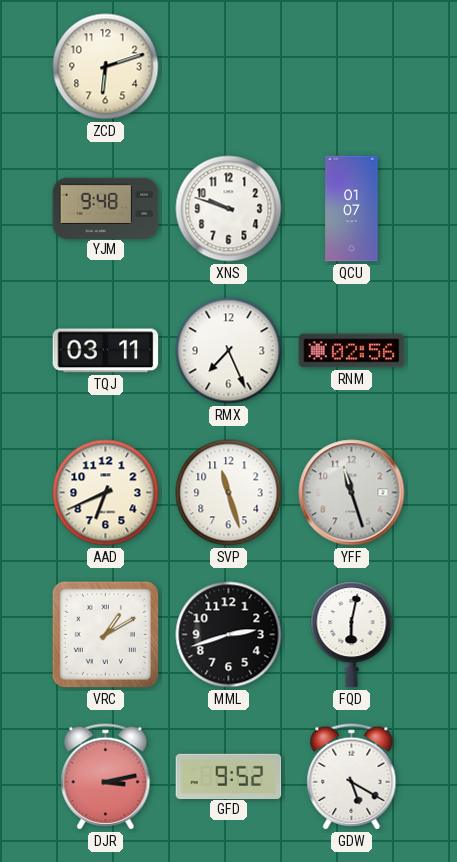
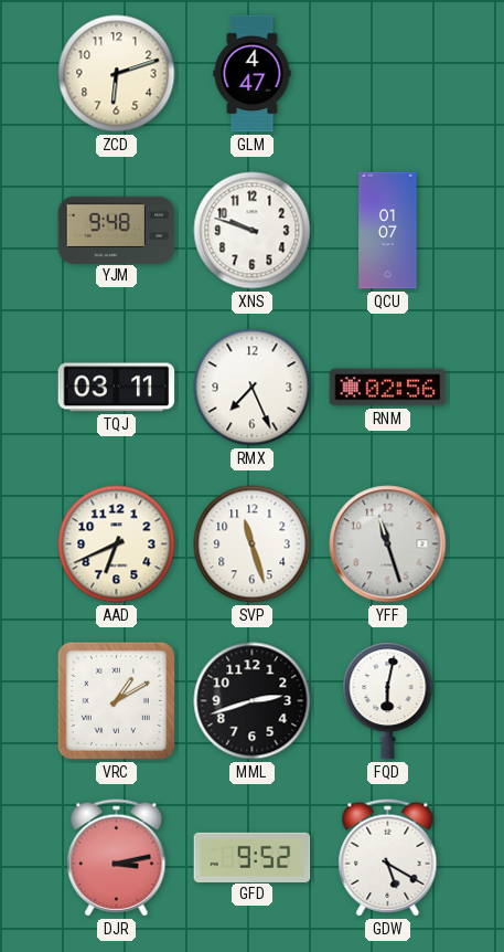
GLM: none -> 4:47
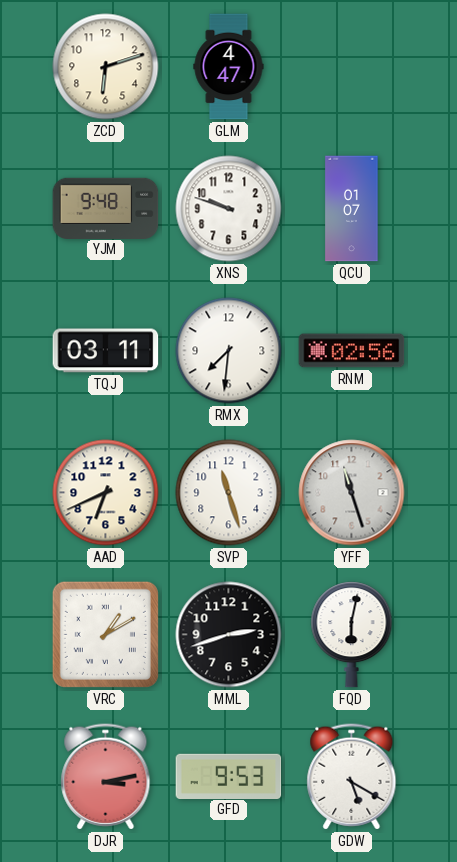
RMX: 7:26 -> 7:31
GFD: 9:52 -> 9:53
